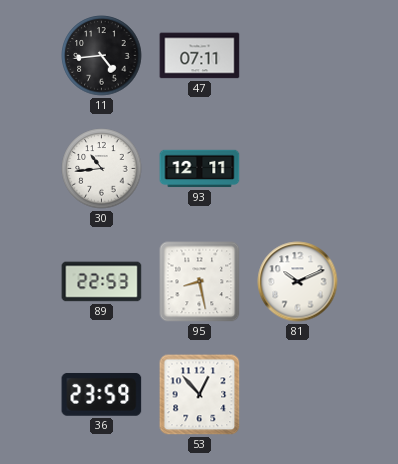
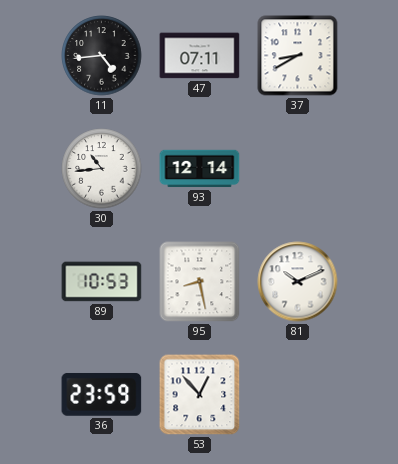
37: none -> 8:40
93: 12:11 -> 12:14
89: 22:53 -> 10:53
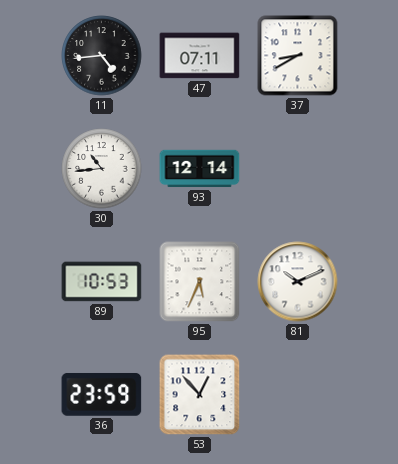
95: 8:28 -> 5:34
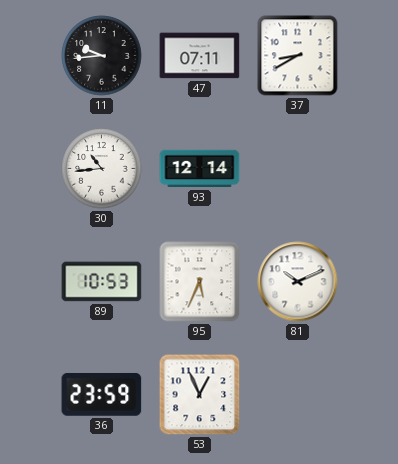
11: 4:44 -> 9:44
53: 12:53 -> 12:56
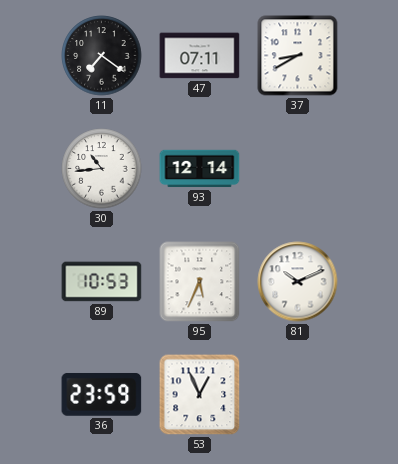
11: 9:44 -> 7:21
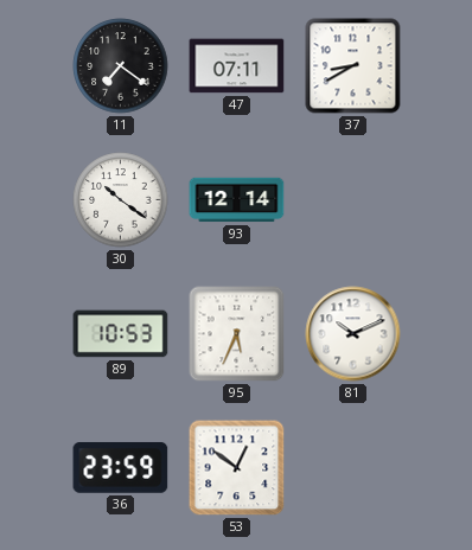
30: 10:44 -> 10:21
53: 12:56 -> 12:51
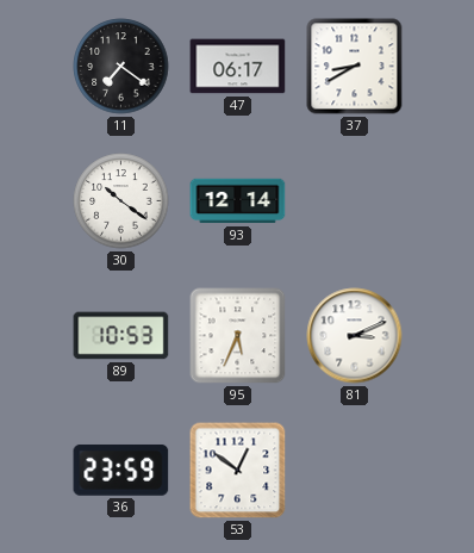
47: 07:11 -> 06:17
81: 10:11 -> 3:11
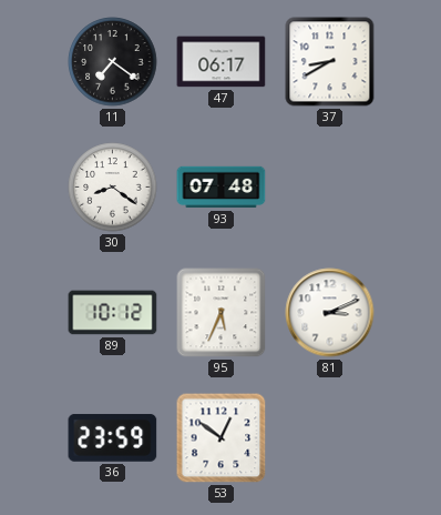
30: 10:21 -> 8:21
93: 12:14 -> 07:48
89: 10:53 -> 10:12
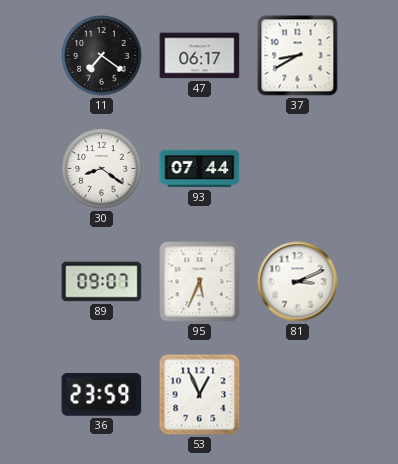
93: 07:48 -> 07:44
89: 10:12 -> 09:07
53: 12:51 -> 12:56
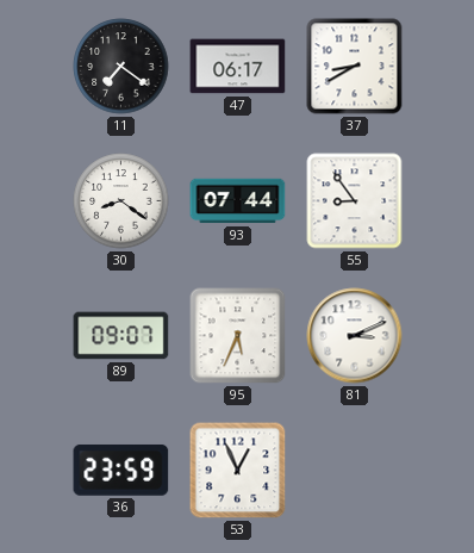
55: none -> 8:54
